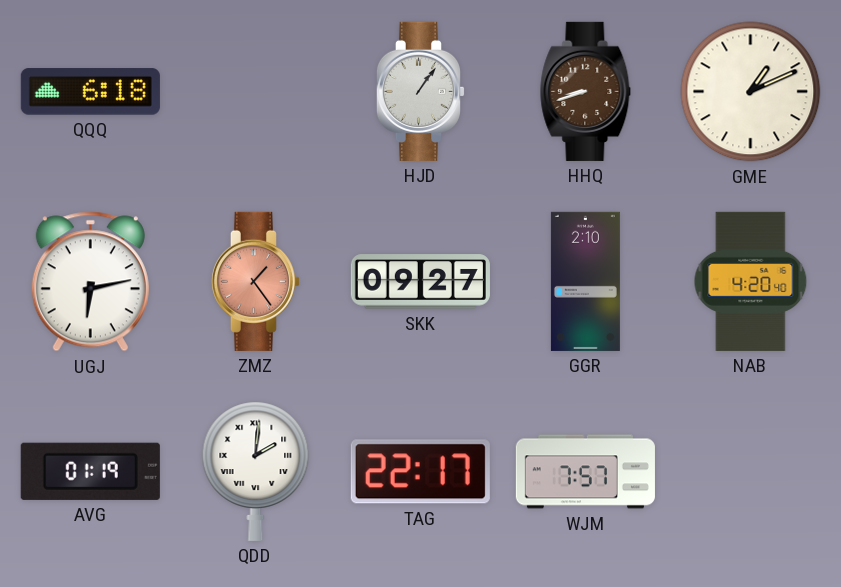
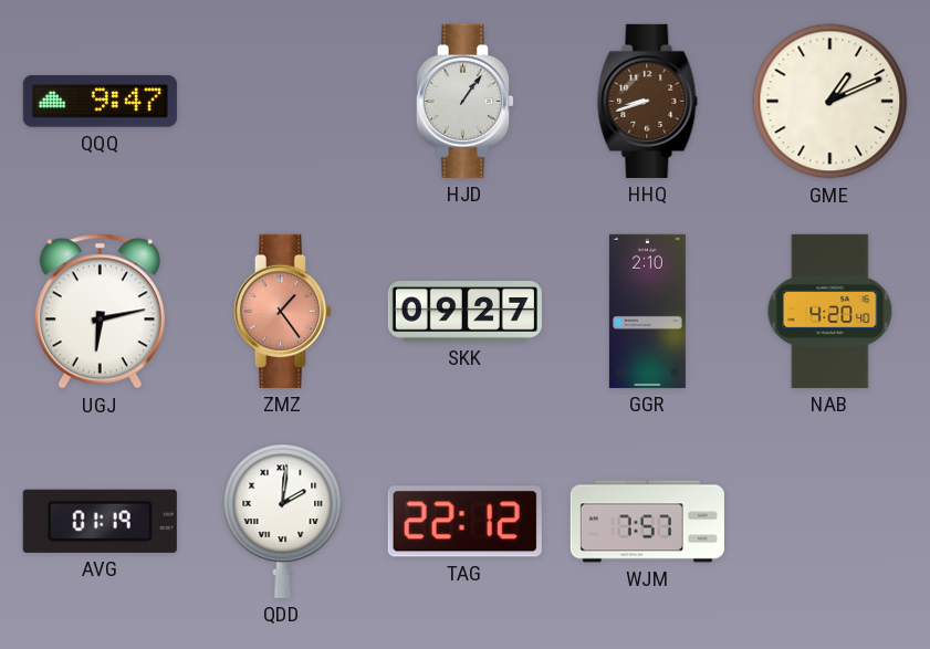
QQQ: 6:18 -> 9:47
TAG: 22:17 -> 22:12
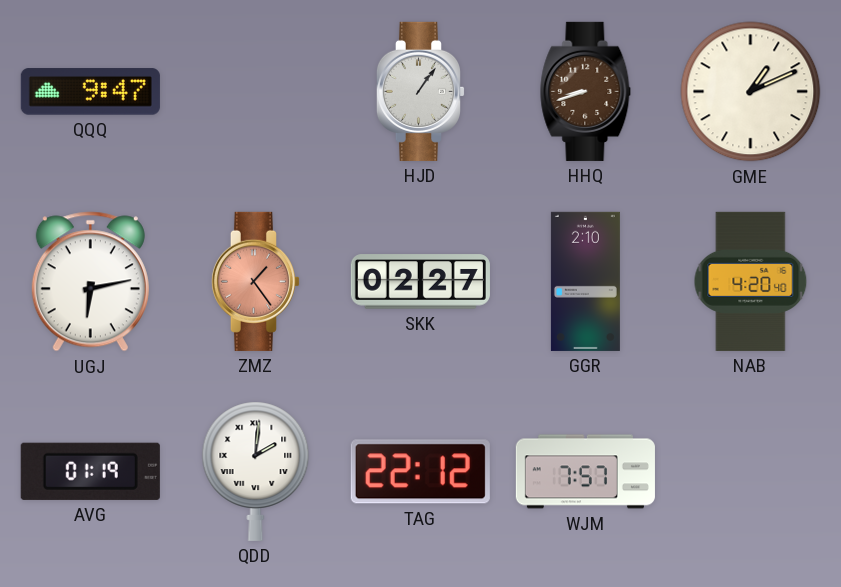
SKK: 09:27 -> 02:27
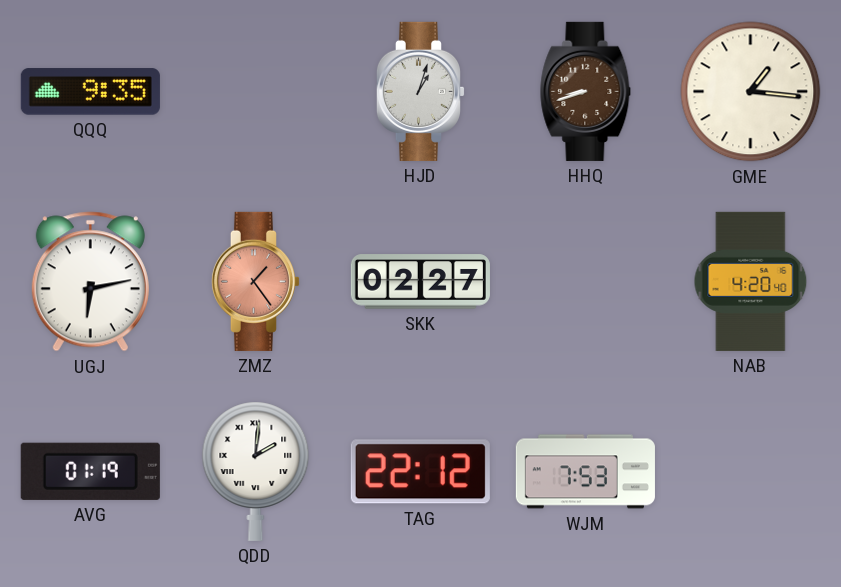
QQQ: 9:47 -> 9:35
HJD: 1:06 -> 1:03
GME: 1:11 -> 1:16
GGR: 2:10 -> none
WJM: 7:57 -> 7:53
